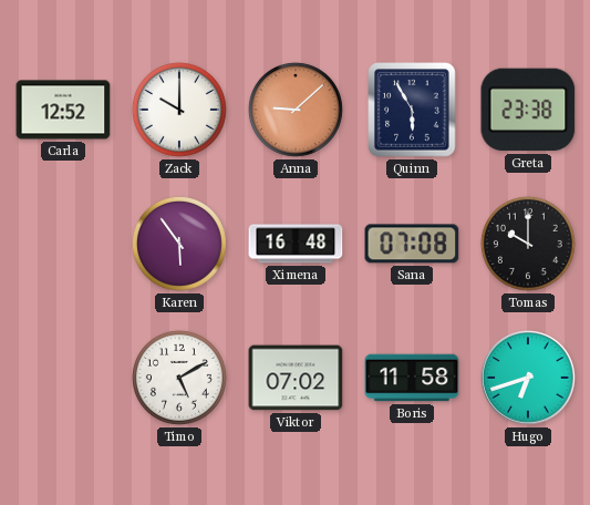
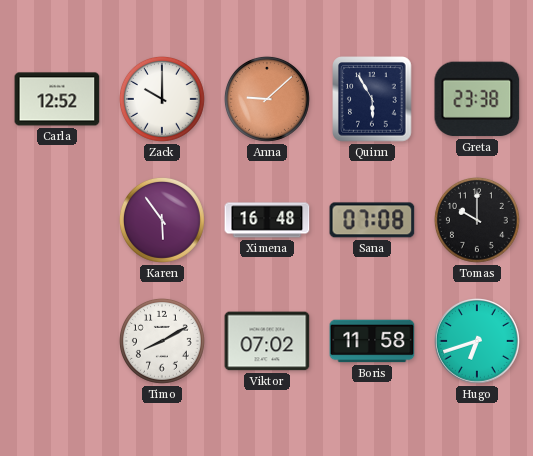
Timo: 5:10 -> 8:10
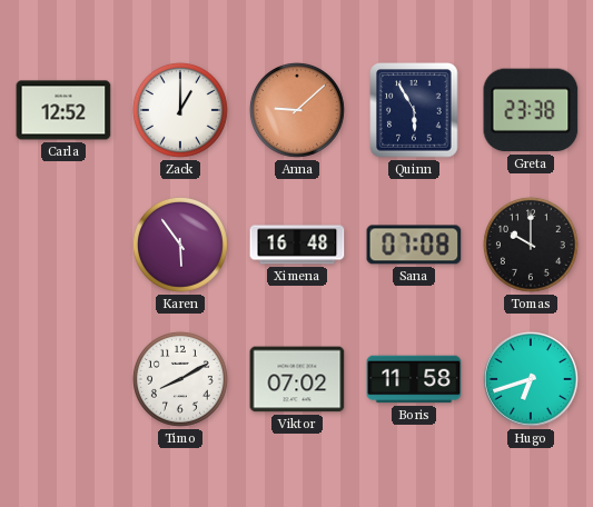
Zack: 10:00 -> 1:00
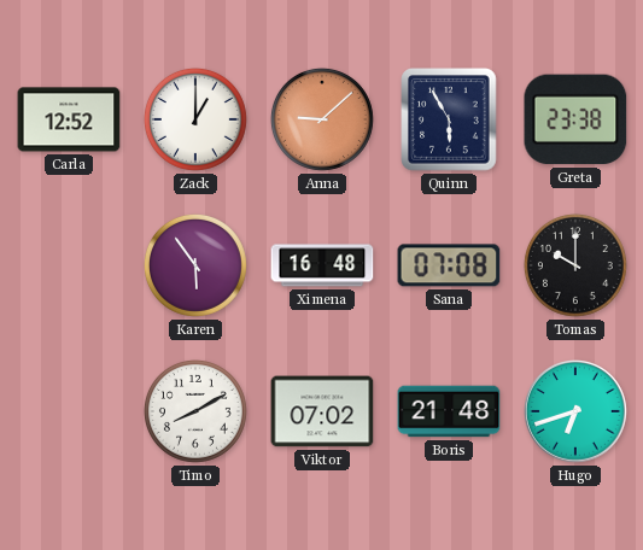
Boris: 11:58 -> 21:48
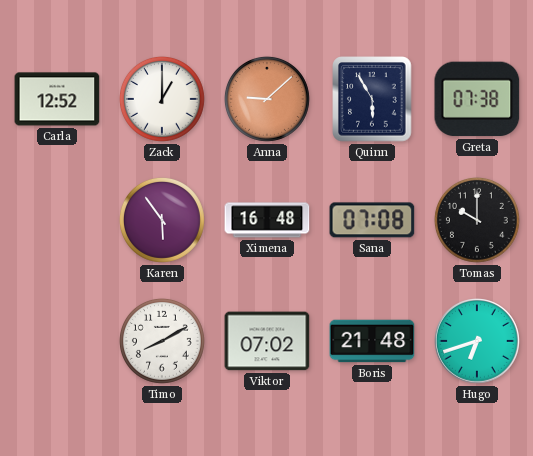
Greta: 23:38 -> 07:38
